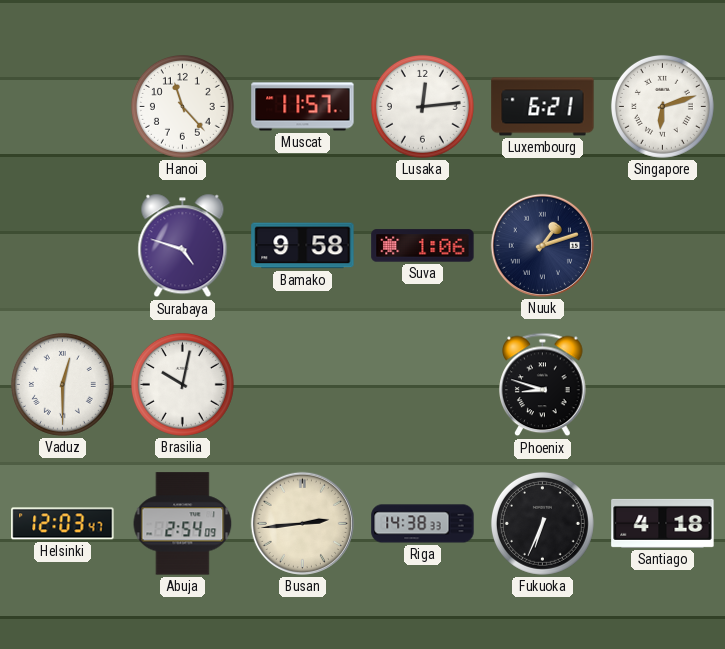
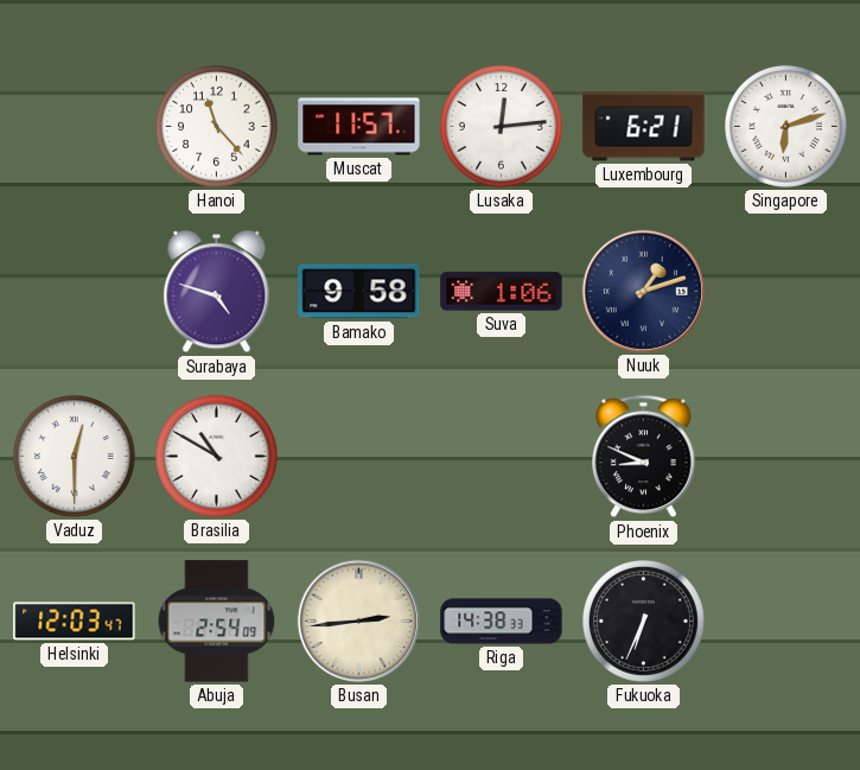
Brasilia: 10:02 -> 10:50
Phoenix: 8:48 -> 8:49
Santiago: 4:18 -> none
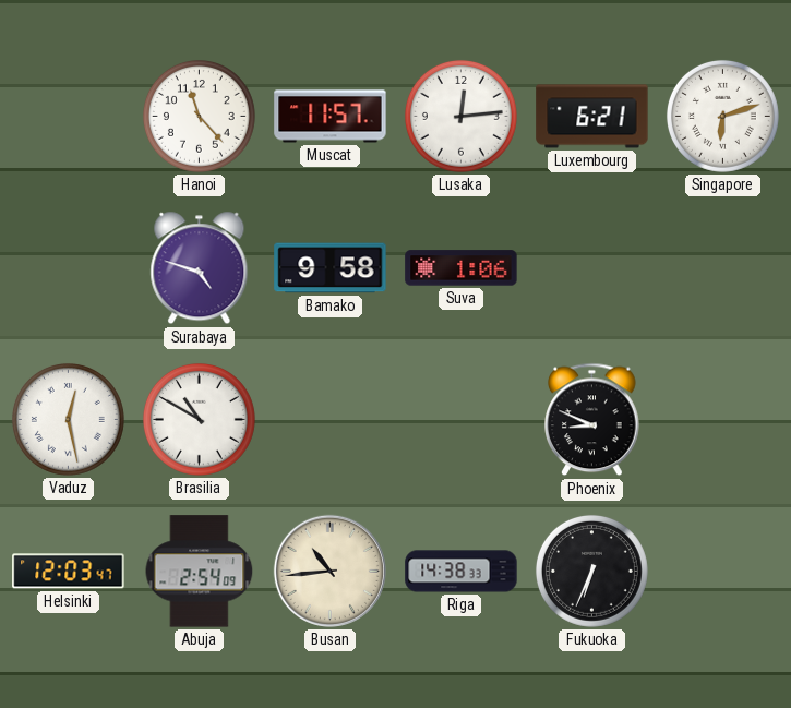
Nuuk: 1:12 -> none
Vaduz: 12:30 -> 12:28
Busan: 2:44 -> 10:44
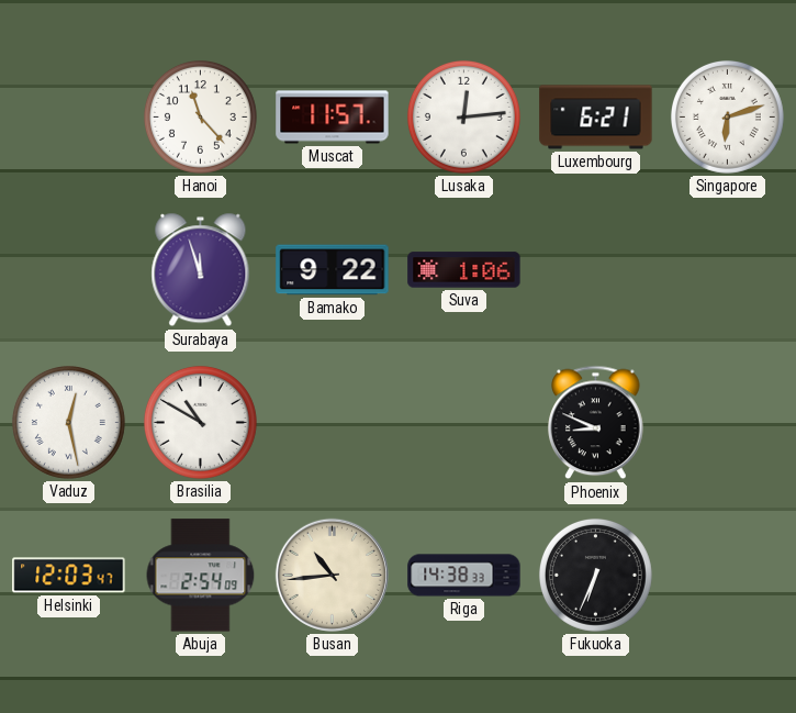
Surabaya: 4:48 -> 11:57
Bamako: 9:58 -> 9:22
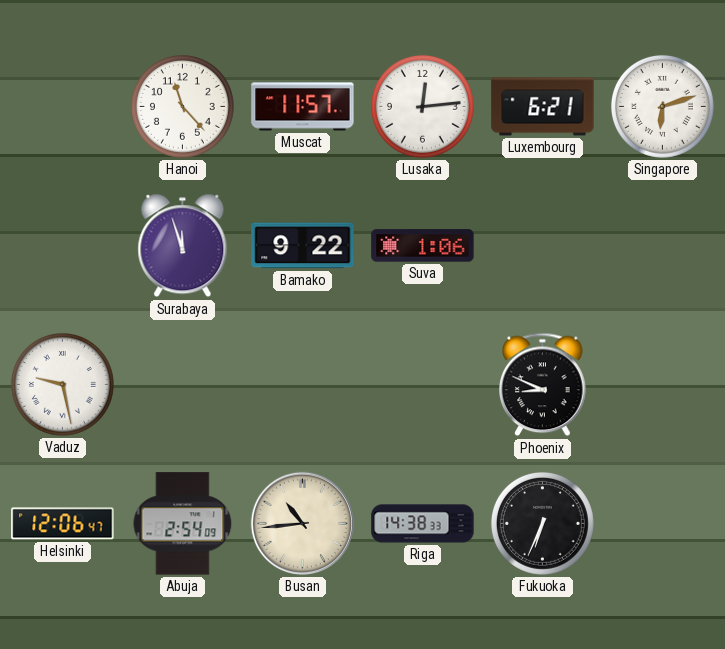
Vaduz: 12:28 -> 9:28
Brasilia: 10:50 -> none
Helsinki: 12:03 -> 12:06
